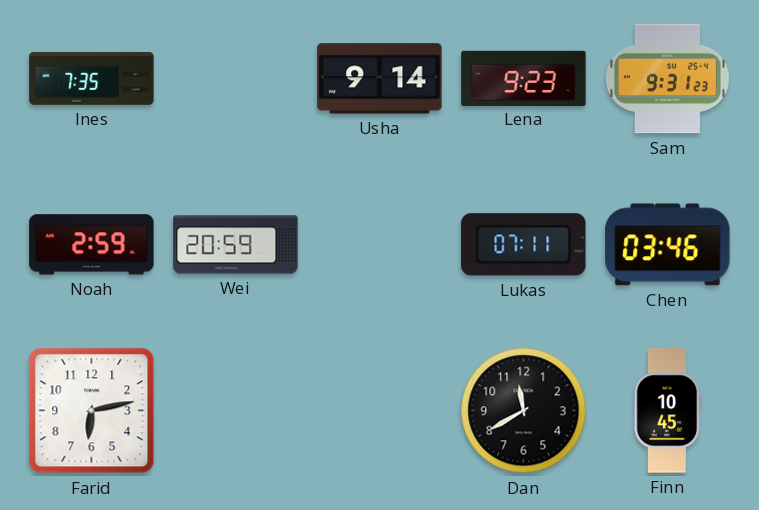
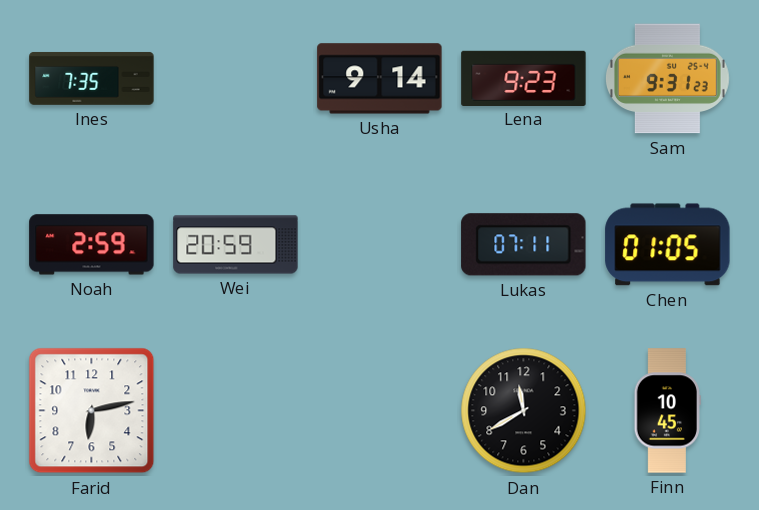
Chen: 03:46 -> 01:05
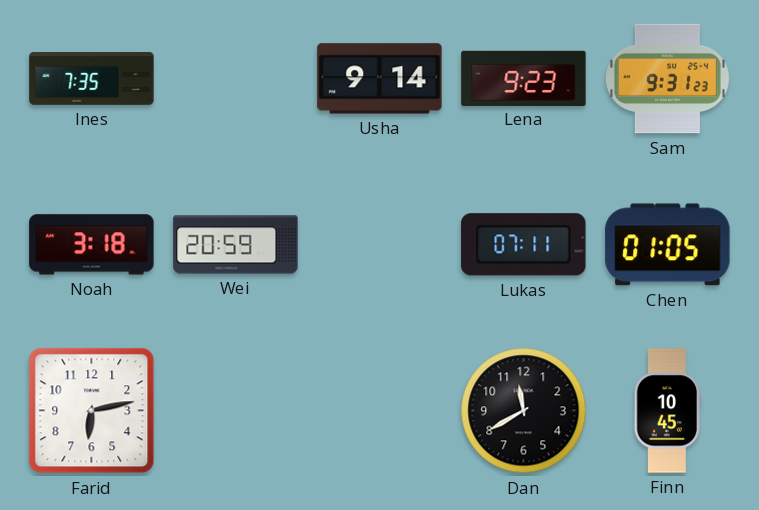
Noah: 2:59 -> 3:18
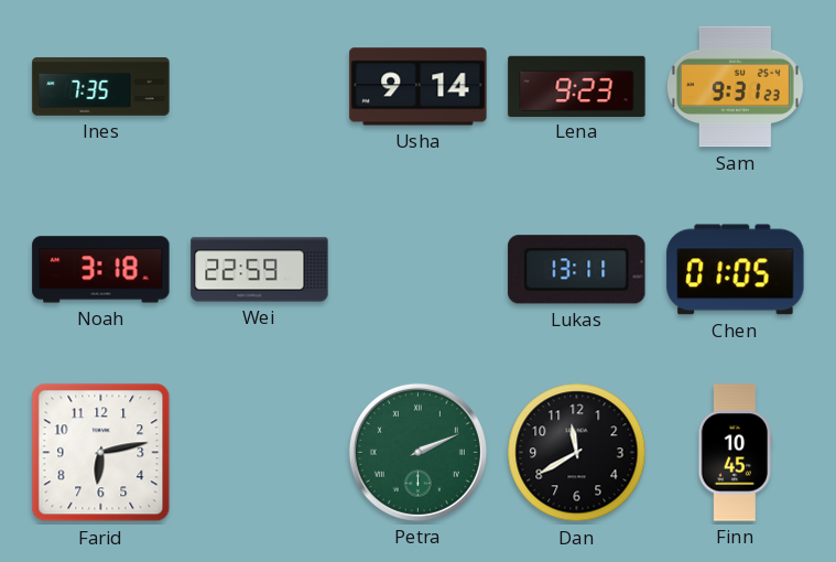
Wei: 20:59 -> 22:59
Lukas: 07:11 -> 13:11
Petra: none -> 2:11
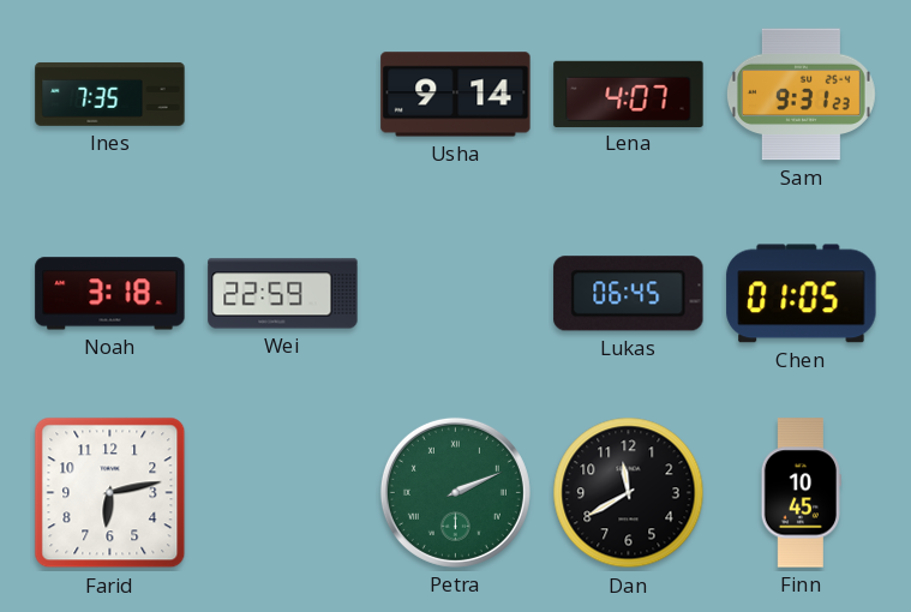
Lena: 9:23 -> 4:07
Lukas: 13:11 -> 06:45
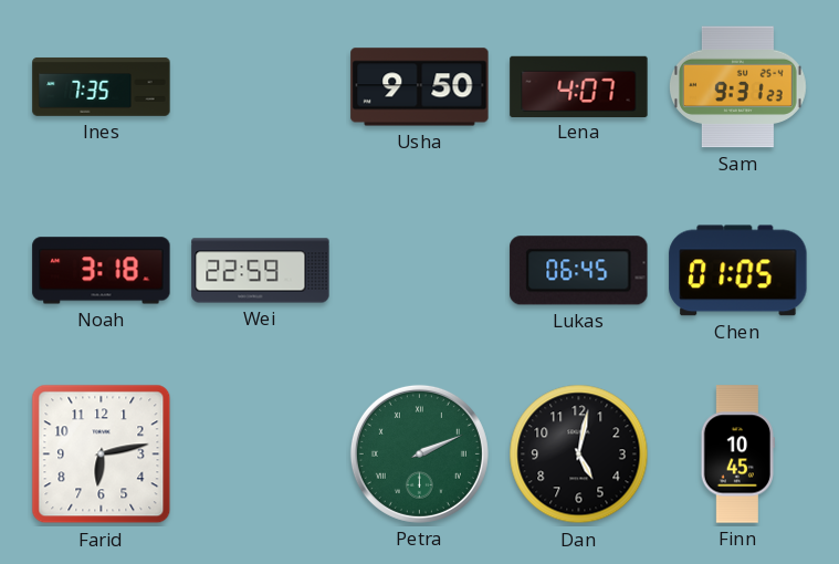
Usha: 9:14 -> 9:50
Dan: 11:40 -> 5:02
